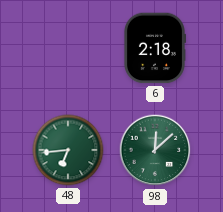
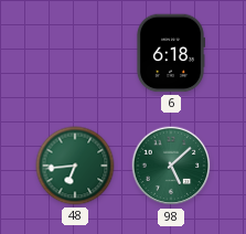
6: 2:18 -> 6:18
98: 12:08 -> 5:08
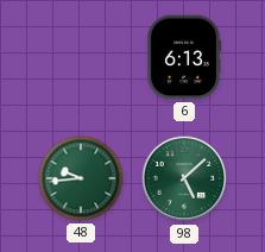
6: 6:18 -> 6:13
48: 6:44 -> 9:44
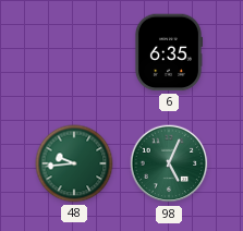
6: 6:13 -> 6:35
98: 5:08 -> 5:04
